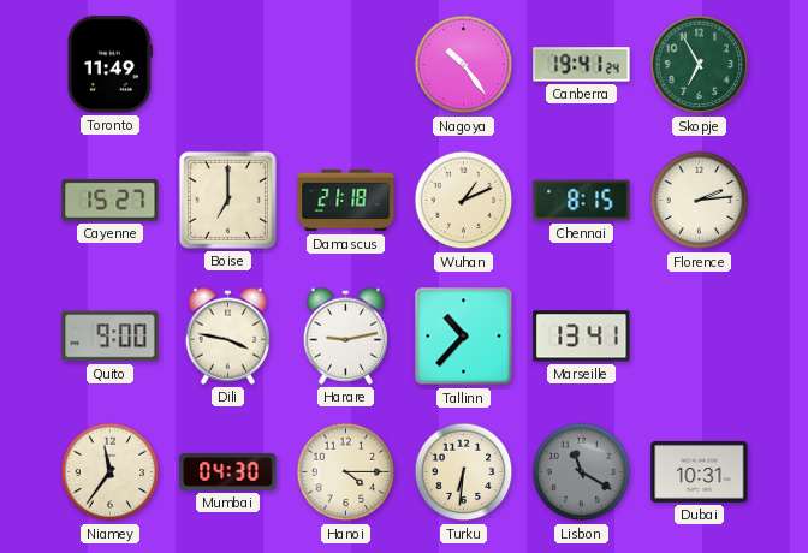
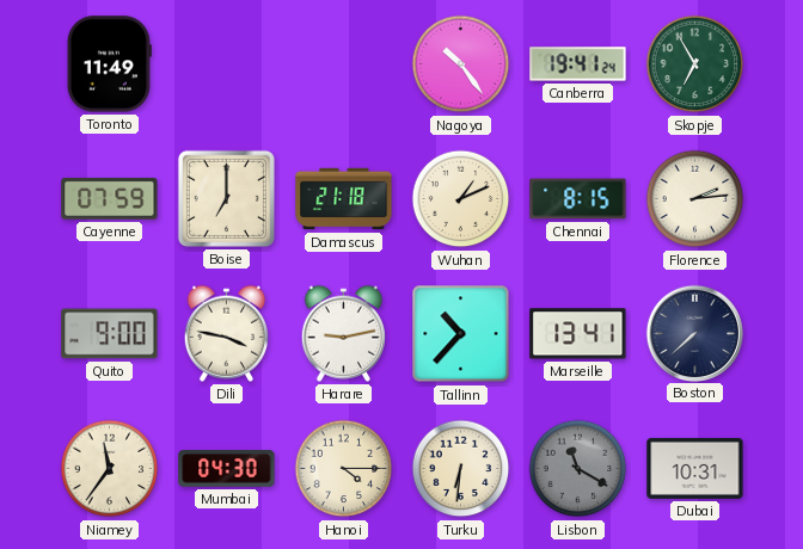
Cayenne: 15:27 -> 07:59
Boston: none -> 7:38
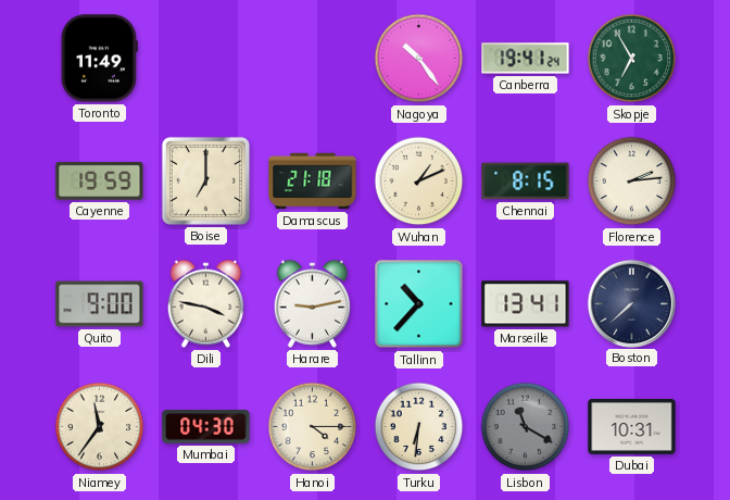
Cayenne: 07:59 -> 19:59
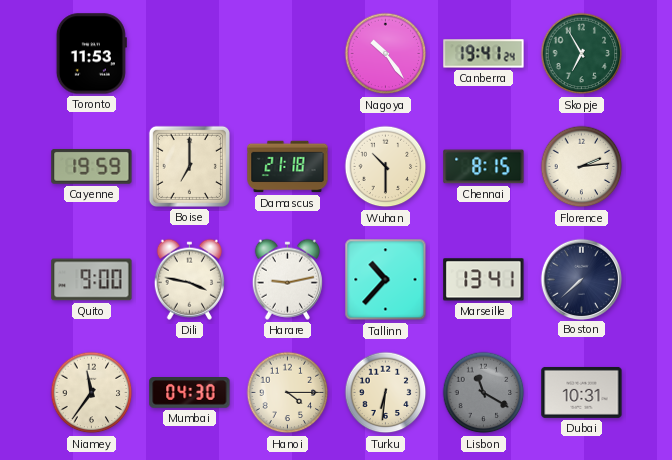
Toronto: 11:49 -> 11:53
Wuhan: 1:11 -> 10:30
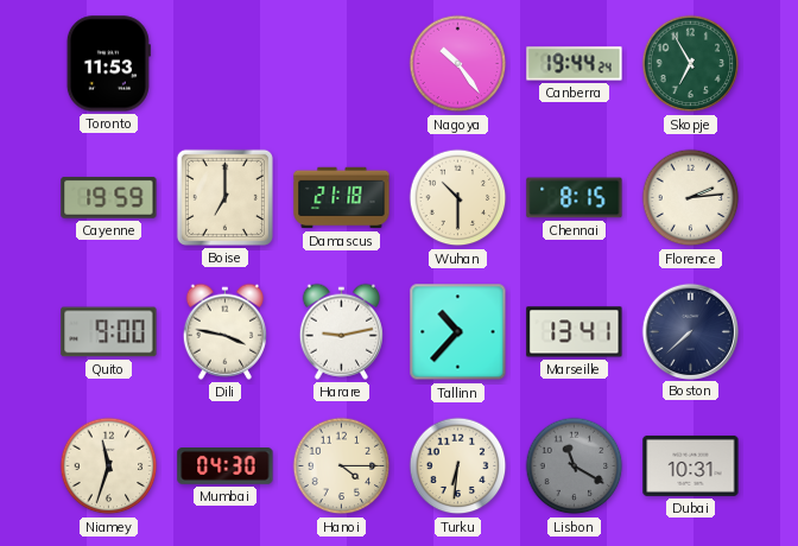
Canberra: 19:41 -> 19:44
Niamey: 11:36 -> 11:33
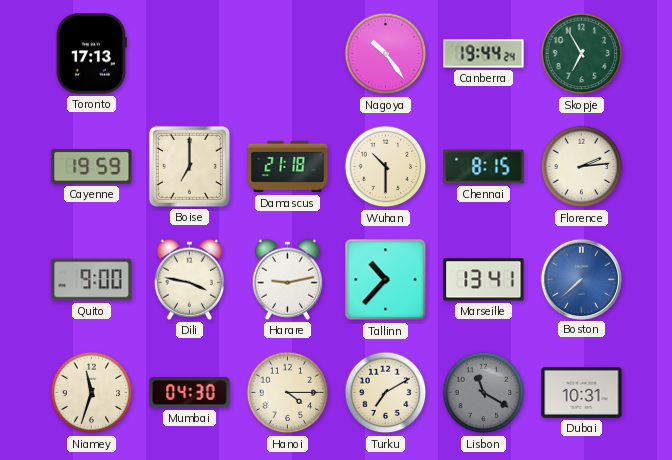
Toronto: 11:53 -> 17:13
Boston dial: navy -> blue
Turku: 6:31 -> 7:10
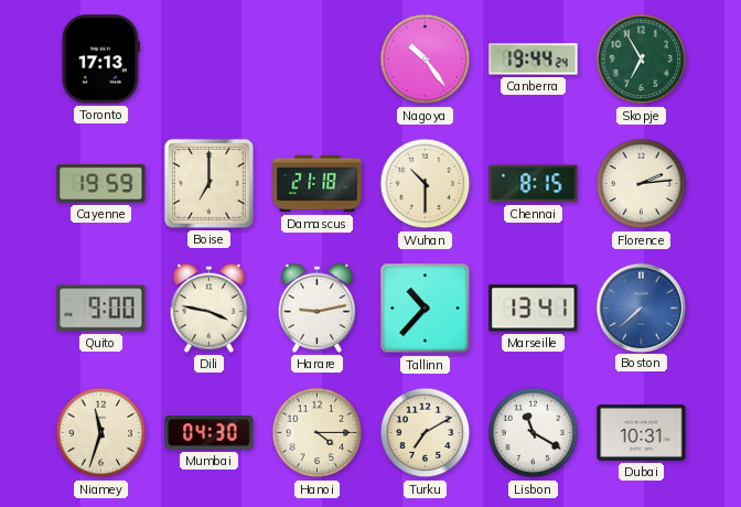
Lisbon dial: grey -> white
